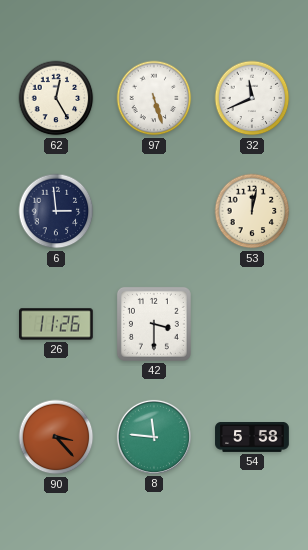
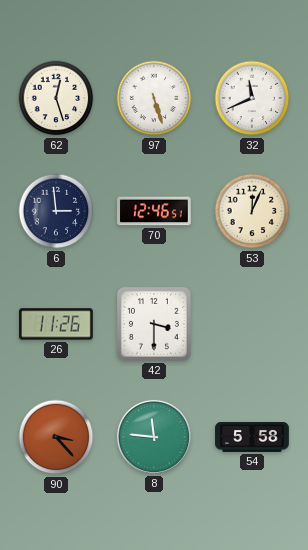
62: 12:25 -> 12:27
70: none -> 12:46
53: 12:02 -> 12:04
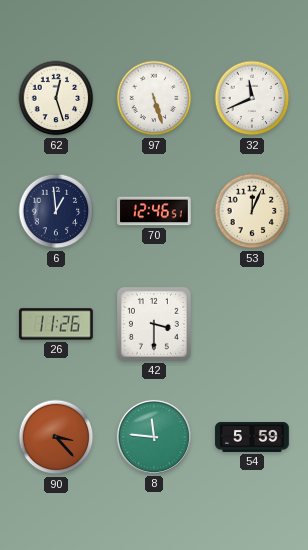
6: 2:59 -> 12:59
54: 5:58 -> 5:59
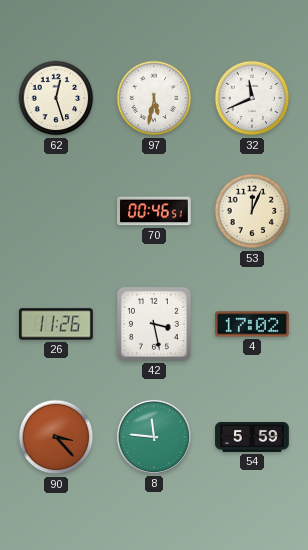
97: 5:27 -> 5:32
6: 12:59 -> none
70: 12:46 -> 00:46
42: 3:30 -> 3:28
4: none -> 17:02
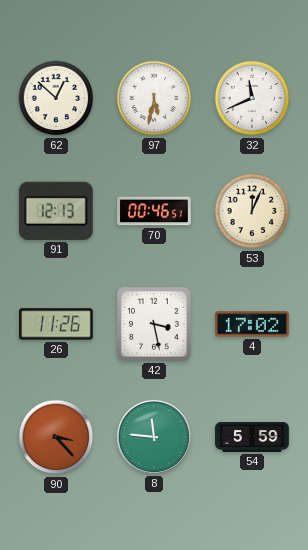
62: 12:27 -> 12:52
91: none -> 12:13
